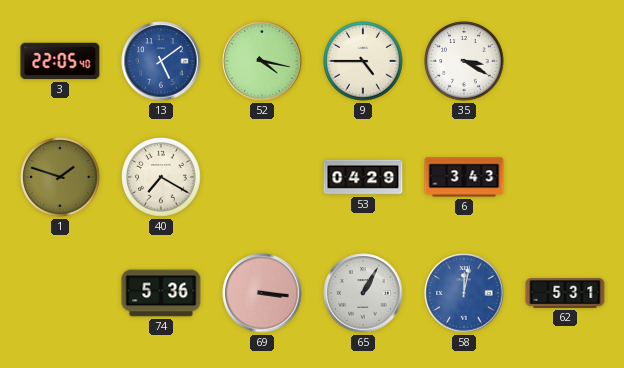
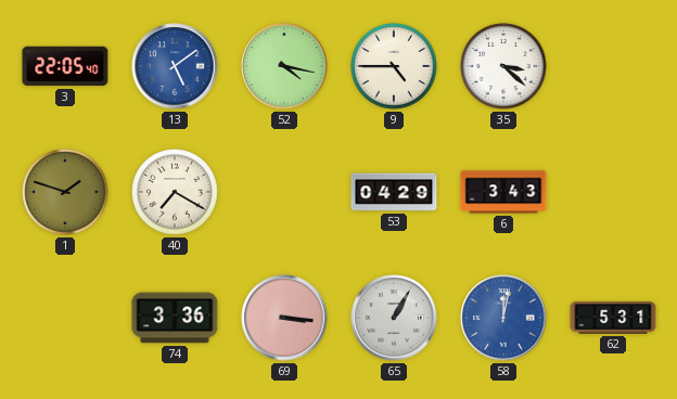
35: 3:20 -> 3:22
74: 5:36 -> 3:36
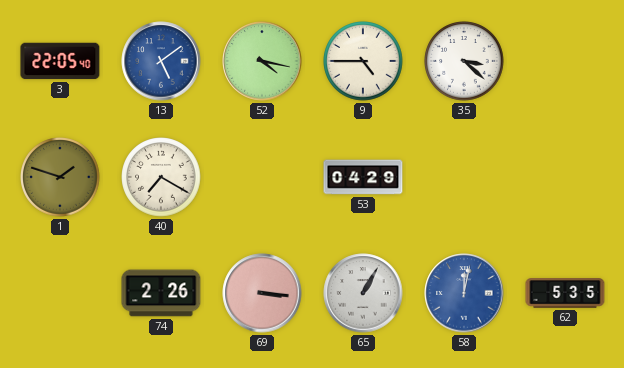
6: 3:43 -> none
74: 3:36 -> 2:26
62: 5:31 -> 5:35
